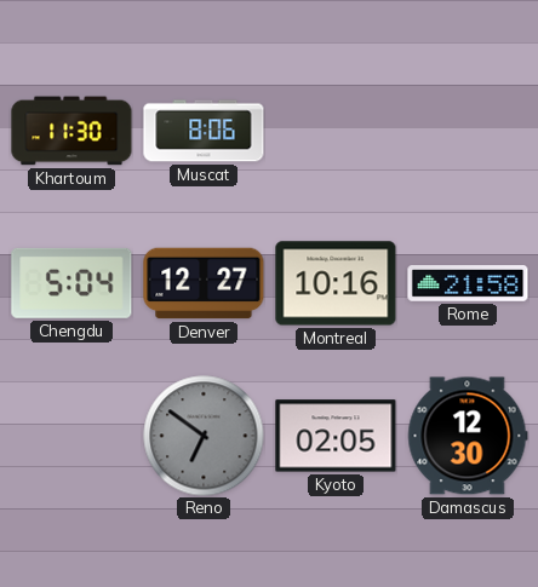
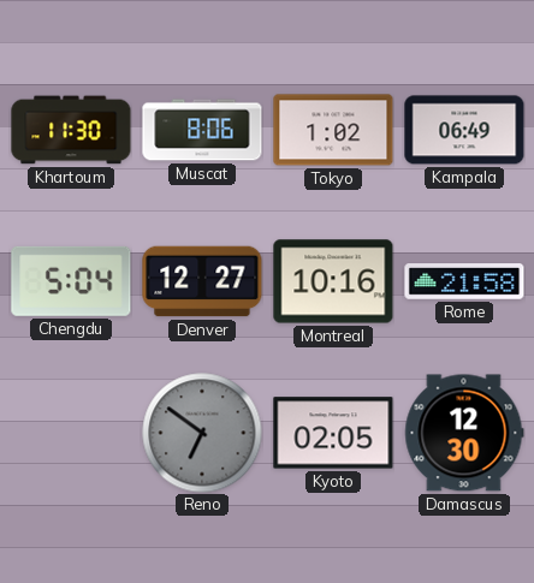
Tokyo: none -> 1:02
Kampala: none -> 06:49
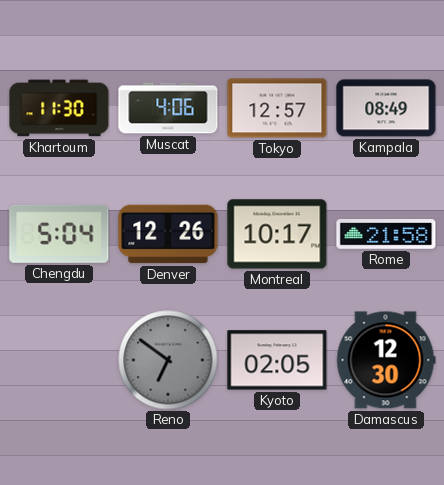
Muscat: 8:06 -> 4:06
Tokyo: 1:02 -> 12:57
Kampala: 06:49 -> 08:49
Denver: 12:27 -> 12:26
Montreal: 10:16 -> 10:17
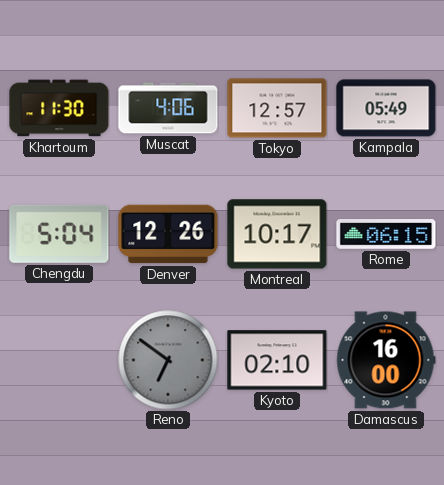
Kampala: 08:49 -> 05:49
Rome: 21:58 -> 06:15
Kyoto: 02:05 -> 02:10
Damascus: 12:30 -> 16:00
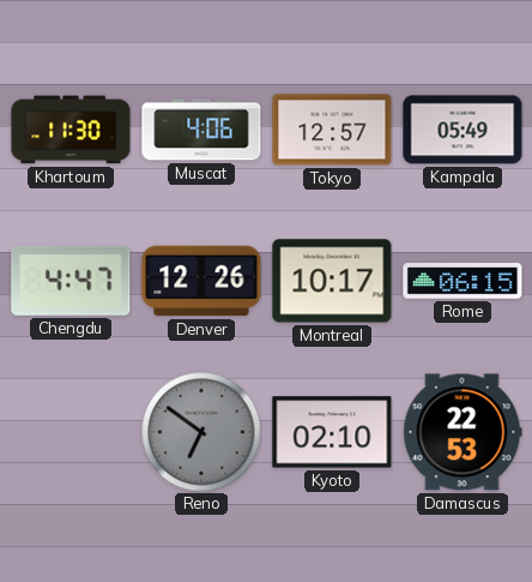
Chengdu: 5:04 -> 4:47
Damascus: 16:00 -> 22:53
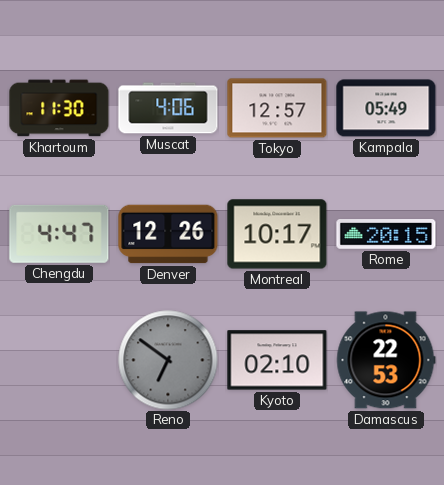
Rome: 06:15 -> 20:15
